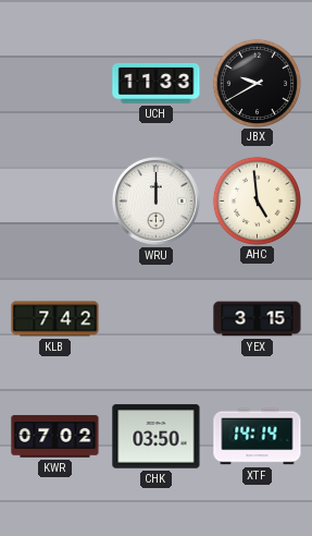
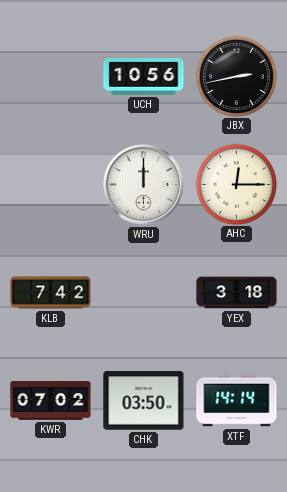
UCH: 11:33 -> 10:56
JBX: 9:40 -> 2:43
AHC: 4:59 -> 12:15
YEX: 3:15 -> 3:18
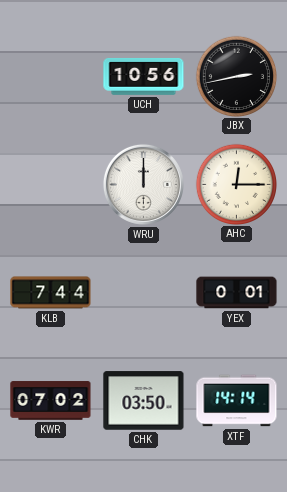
KLB: 7:42 -> 7:44
YEX: 3:18 -> 0:01
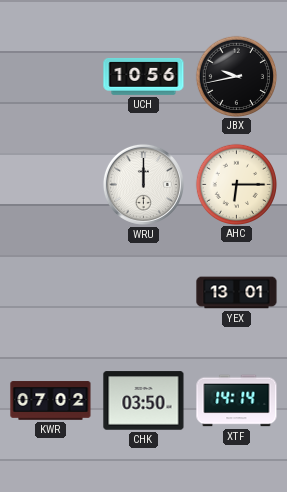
JBX: 2:43 -> 9:43
AHC: 12:15 -> 6:15
KLB: 7:44 -> none
YEX: 0:01 -> 13:01
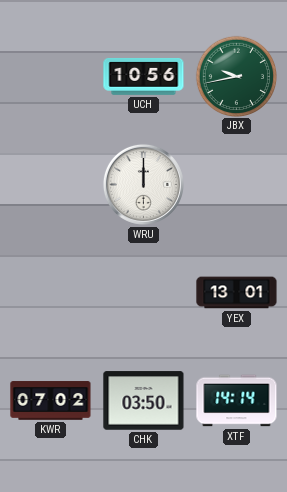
JBX dial: black -> green
AHC: 6:15 -> none
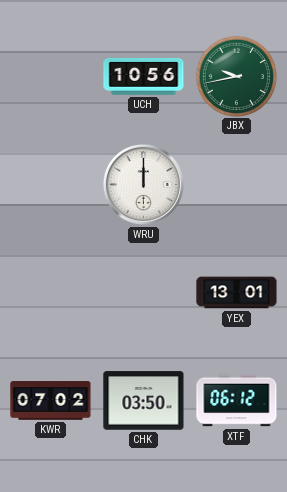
XTF: 14:14 -> 06:12
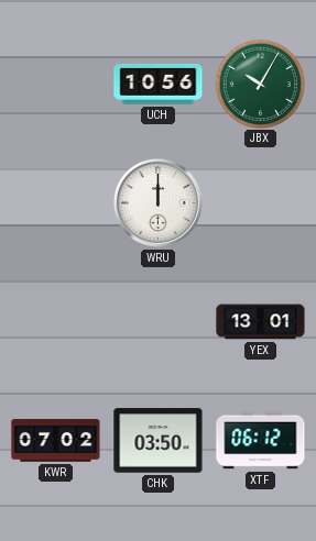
JBX: 9:43 -> 10:05
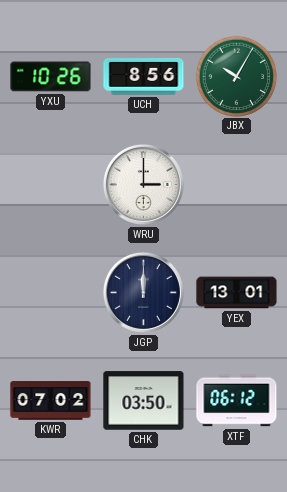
YXU: none -> 10:26
UCH: 10:56 -> 8:56
WRU: 12:00 -> 3:00
JGP: none -> 12:00
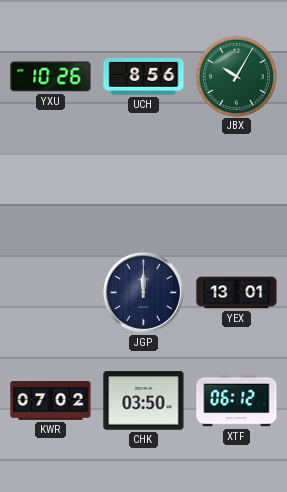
WRU: 3:00 -> none
